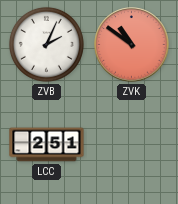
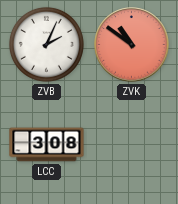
LCC: 2:51 -> 3:08
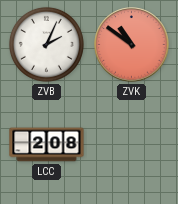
LCC: 3:08 -> 2:08
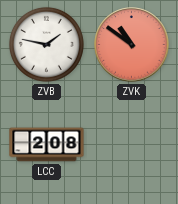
ZVB: 2:04 -> 1:47
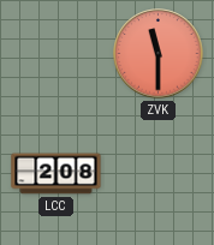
ZVB: 1:47 -> none
ZVK: 10:51 -> 11:30
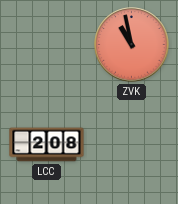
ZVK: 11:30 -> 10:58
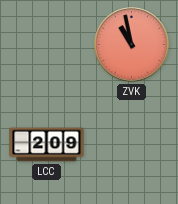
LCC: 2:08 -> 2:09
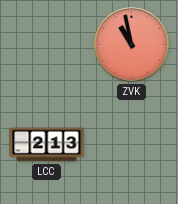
LCC: 2:09 -> 2:13
